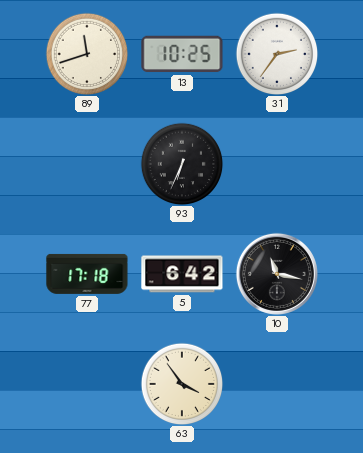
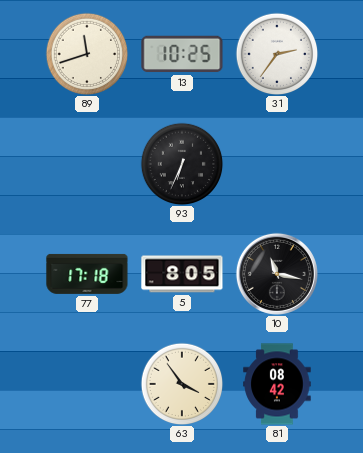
5: 6:42 -> 8:05
81: none -> 08:42
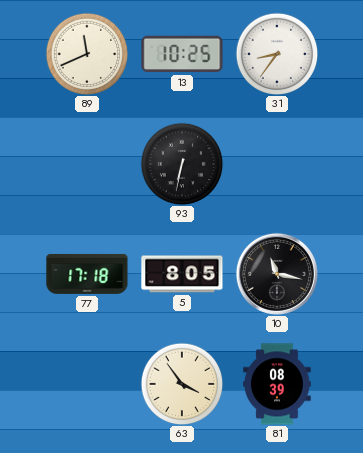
89: 11:42 -> 11:41
31: 2:36 -> 8:36
93: 6:34 -> 6:32
81: 08:42 -> 08:39
